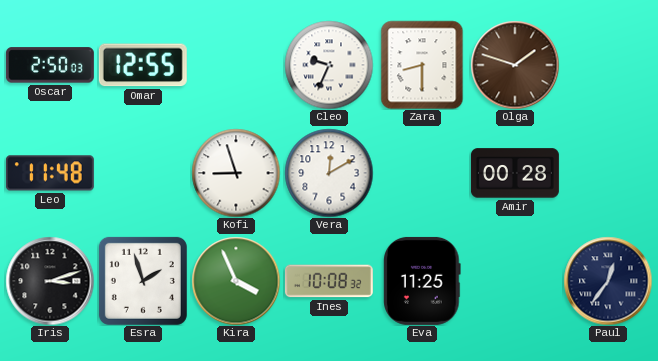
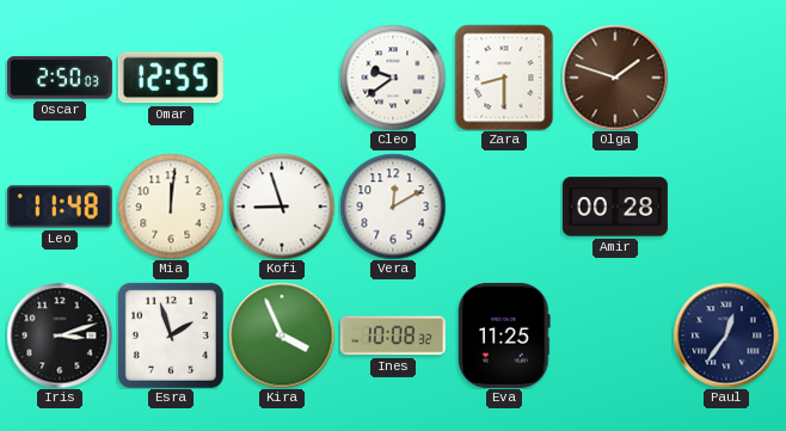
Cleo: 9:34 -> 9:39
Mia: none -> 12:01
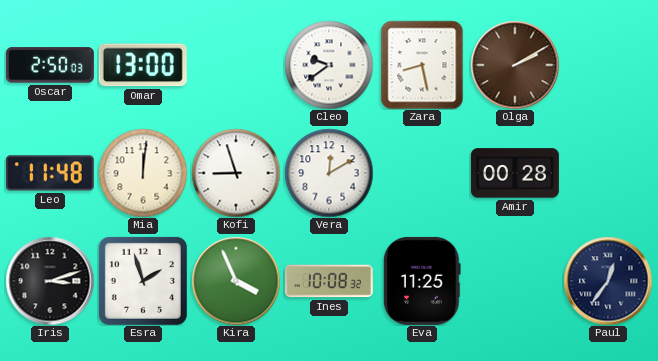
Omar: 12:55 -> 13:00
Zara: 8:30 -> 8:28
Olga: 1:48 -> 2:10
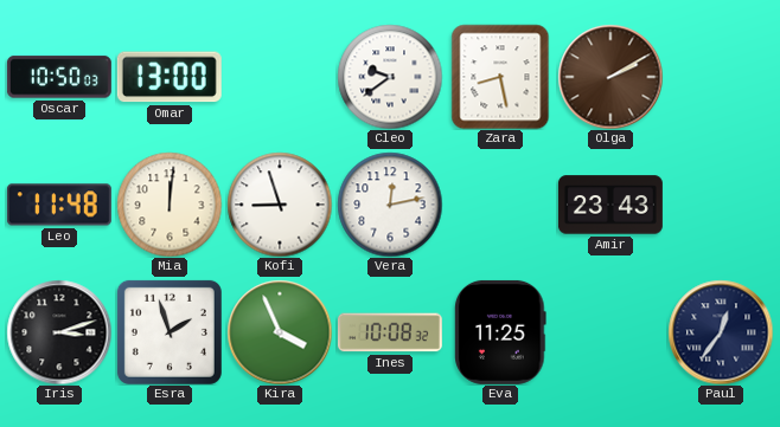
Oscar: 2:50 -> 10:50
Vera: 12:10 -> 12:13
Amir: 00:28 -> 23:43
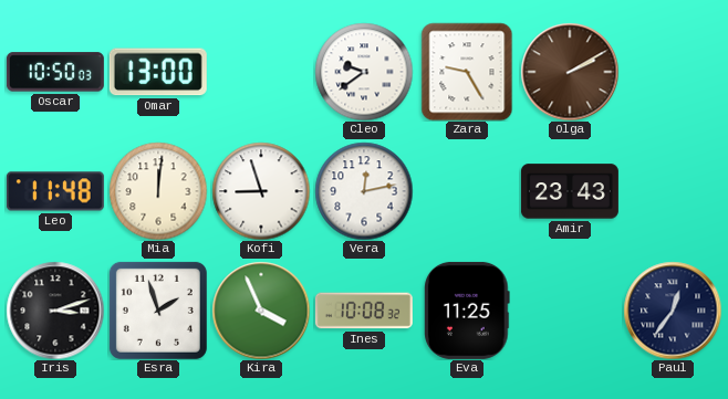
Zara: 8:28 -> 9:25
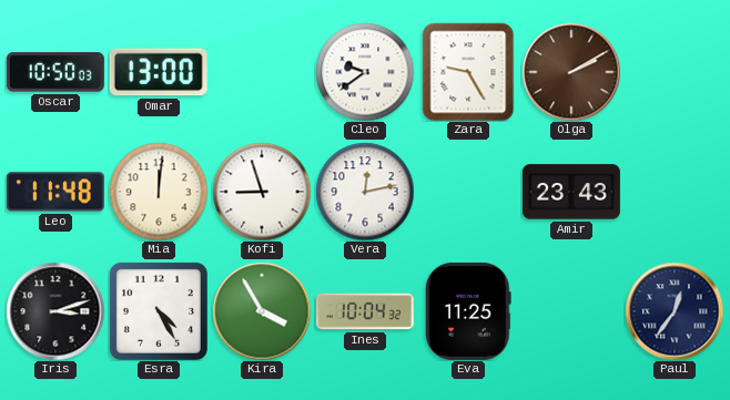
Esra: 1:57 -> 4:25
Kira: 3:56 -> 3:55
Ines: 10:08 -> 10:04
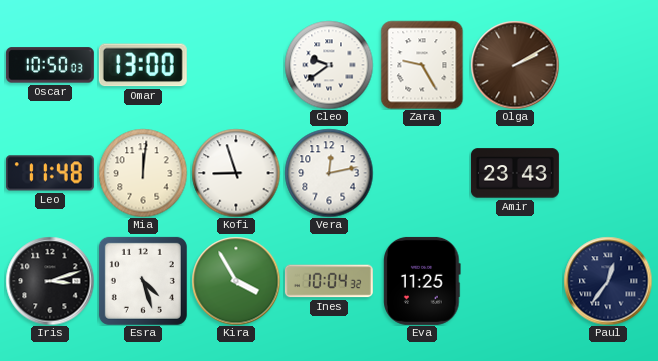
Esra: 4:25 -> 4:27
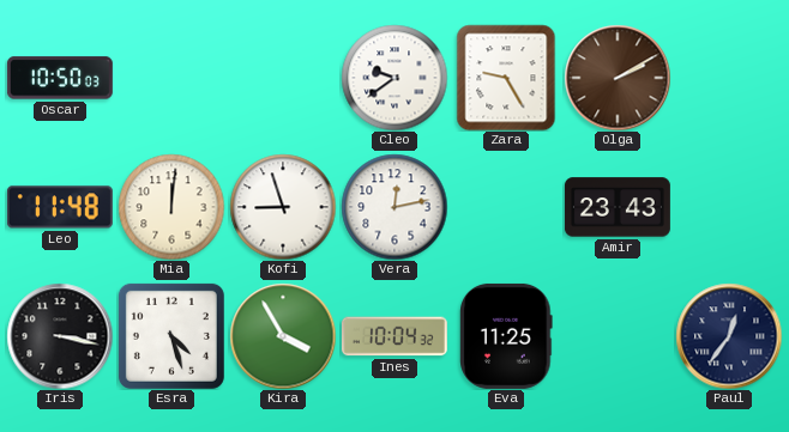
Omar: 13:00 -> none
Iris: 3:12 -> 3:17
